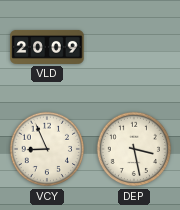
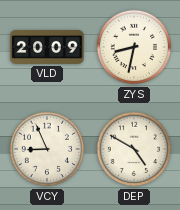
ZYS: none -> 8:32
DEP: 3:28 -> 4:50
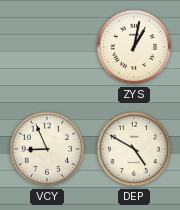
VLD: 20:09 -> none
ZYS: 8:32 -> 1:02
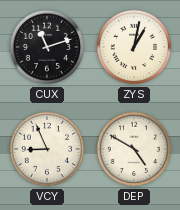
CUX: none -> 11:12
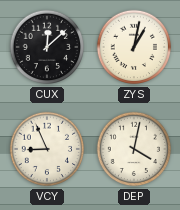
CUX: 11:12 -> 12:08
DEP: 4:50 -> 4:02
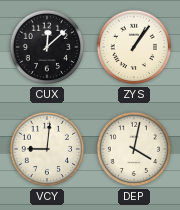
ZYS: 1:02 -> 1:06
VCY: 8:56 -> 9:01
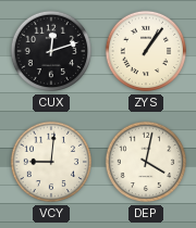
CUX: 12:08 -> 12:12
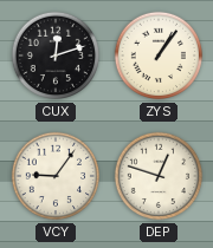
VCY: 9:01 -> 9:06
DEP: 4:02 -> 12:48
